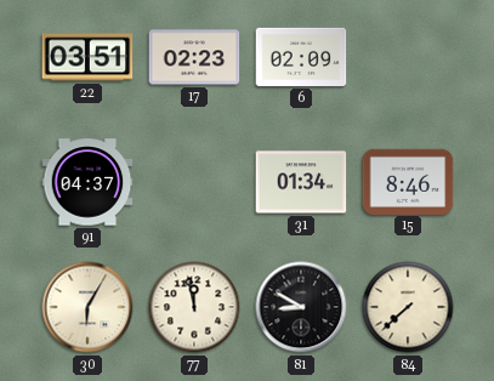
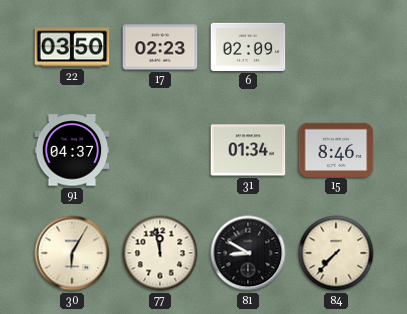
22: 03:51 -> 03:50
84: 7:38 -> 7:37
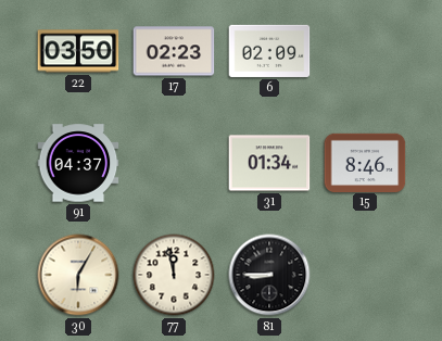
81: 8:50 -> 8:45
84: 7:37 -> none
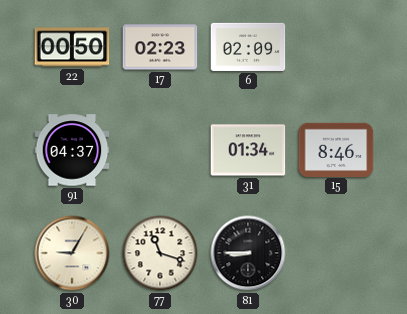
22: 03:50 -> 00:50
30: 6:05 -> 9:05
77: 11:58 -> 11:18
